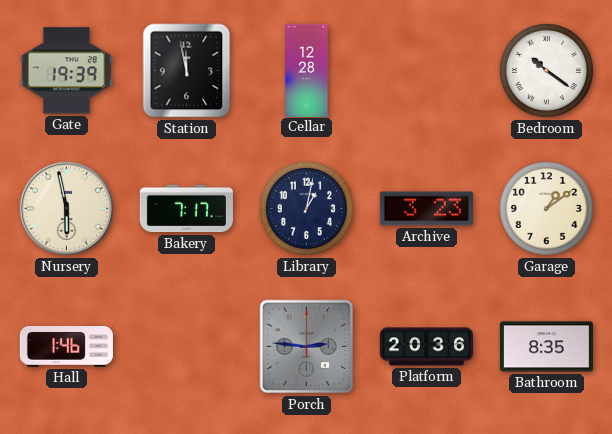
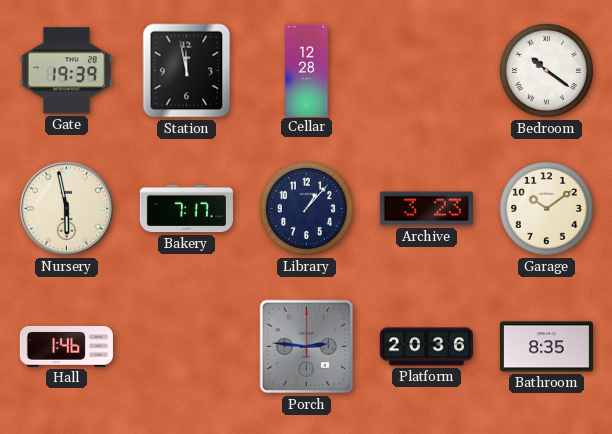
Library: 1:02 -> 1:07
Garage: 1:09 -> 10:09
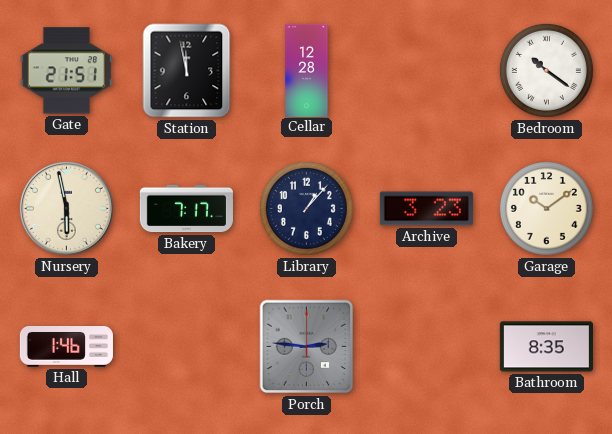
Gate: 19:39 -> 21:51
Platform: 20:36 -> none
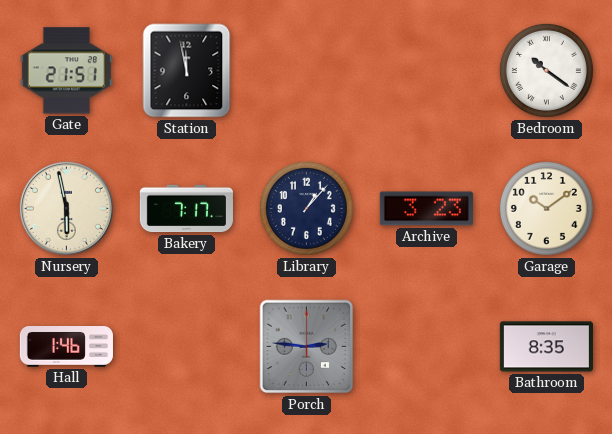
Cellar: 12:28 -> none
